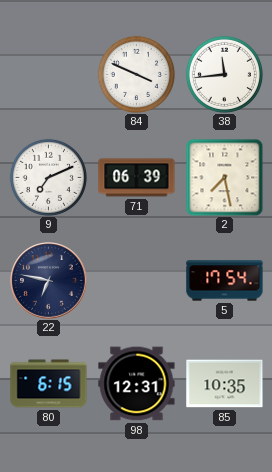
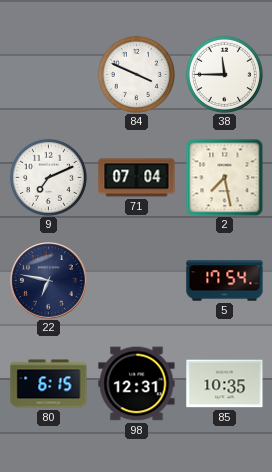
38: 11:44 -> 11:45
71: 06:39 -> 07:04
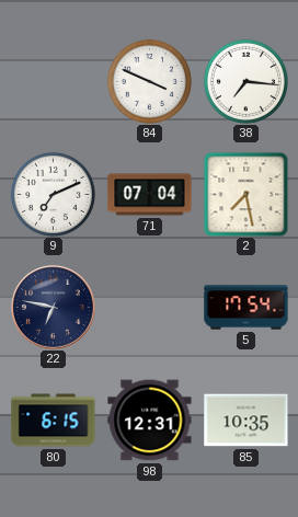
38: 11:45 -> 7:16
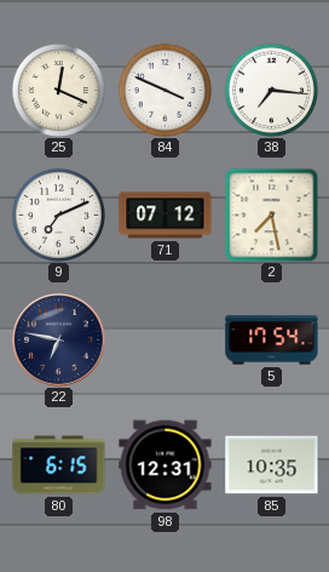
25: none -> 12:19
71: 07:04 -> 07:12
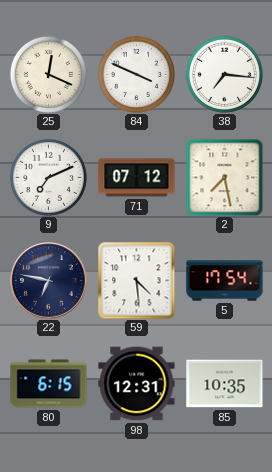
59: none -> 4:29
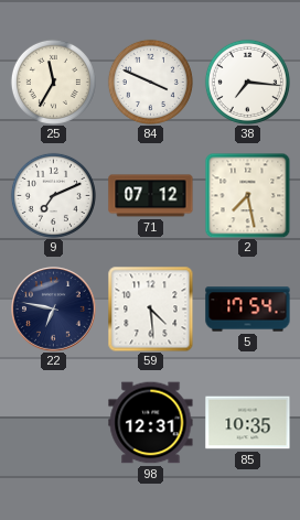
25: 12:19 -> 11:35
80: 6:15 -> none
